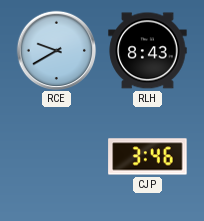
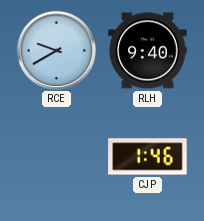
RLH: 8:43 -> 9:40
CJP: 3:46 -> 1:46
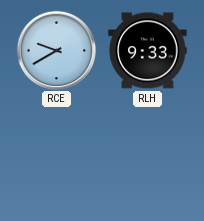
RLH: 9:40 -> 9:33
CJP: 1:46 -> none
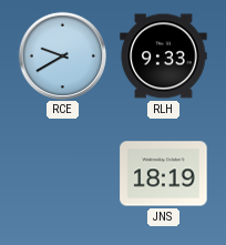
JNS: none -> 18:19
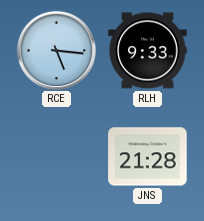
RCE: 9:40 -> 5:16
JNS: 18:19 -> 21:28
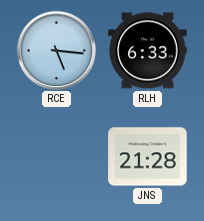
RLH: 9:33 -> 6:33
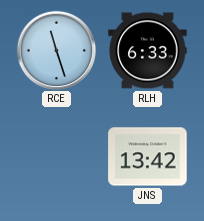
RCE: 5:16 -> 11:27
JNS: 21:28 -> 13:42
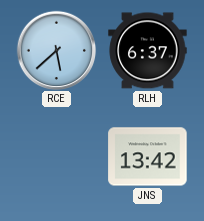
RCE: 11:27 -> 5:38
RLH: 6:33 -> 6:37
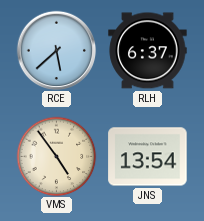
VMS: none -> 4:54
JNS: 13:42 -> 13:54
